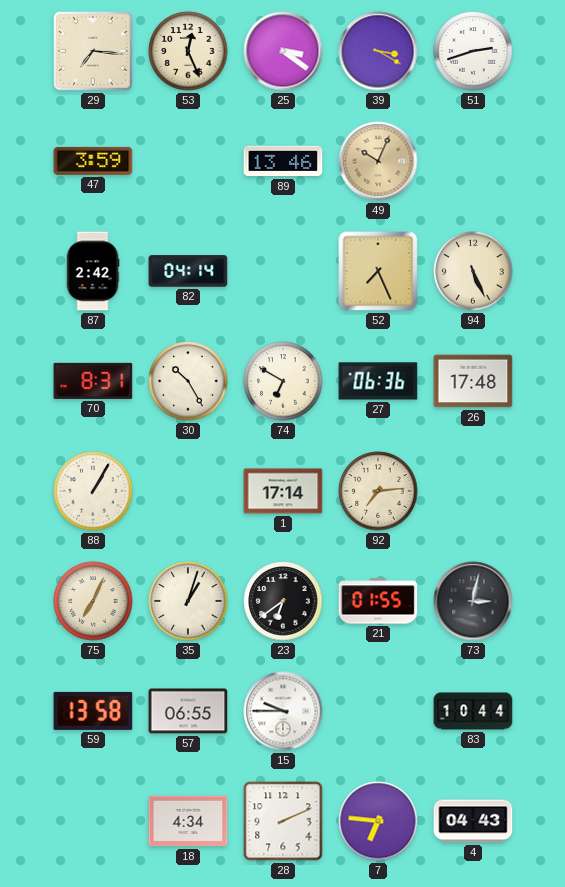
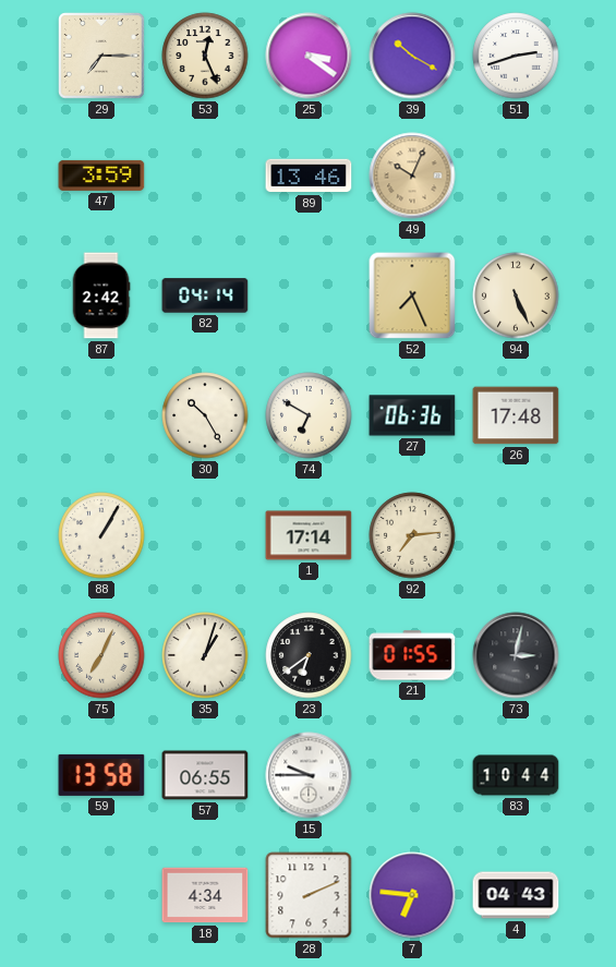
29: 7:16 -> 7:15
39: 3:20 -> 10:20
70: 8:31 -> none
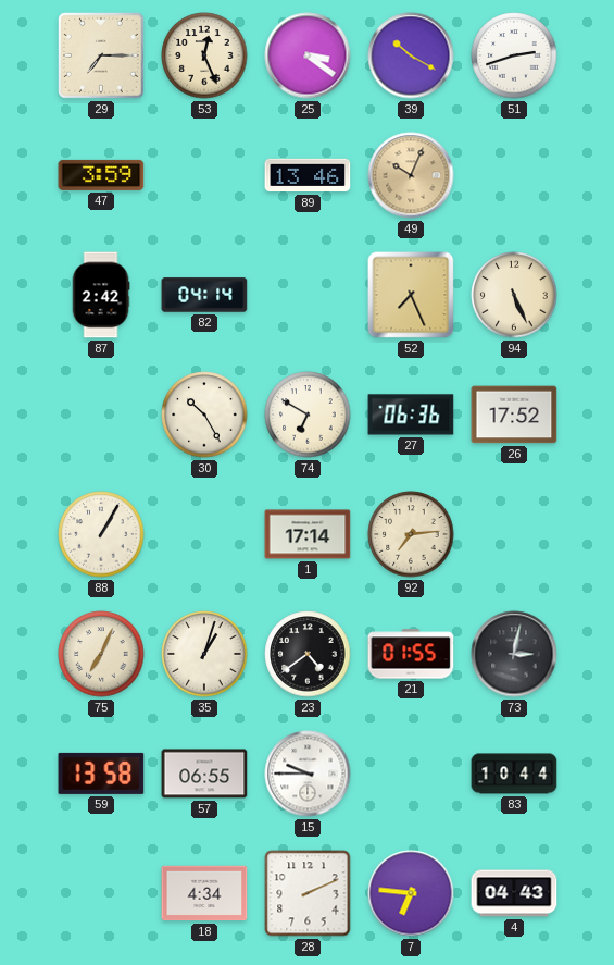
26: 17:48 -> 17:52
23: 6:39 -> 4:39
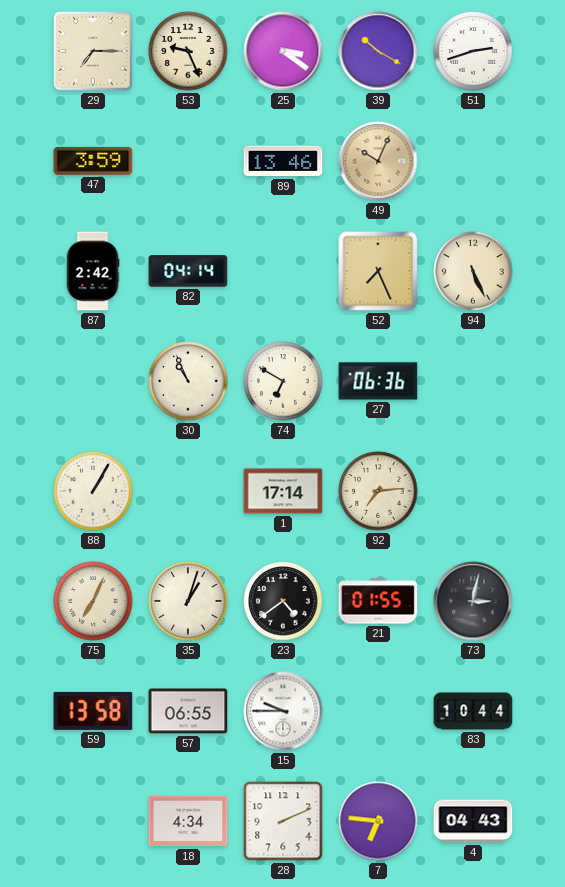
53: 12:26 -> 9:26
30: 10:25 -> 10:56
26: 17:52 -> none
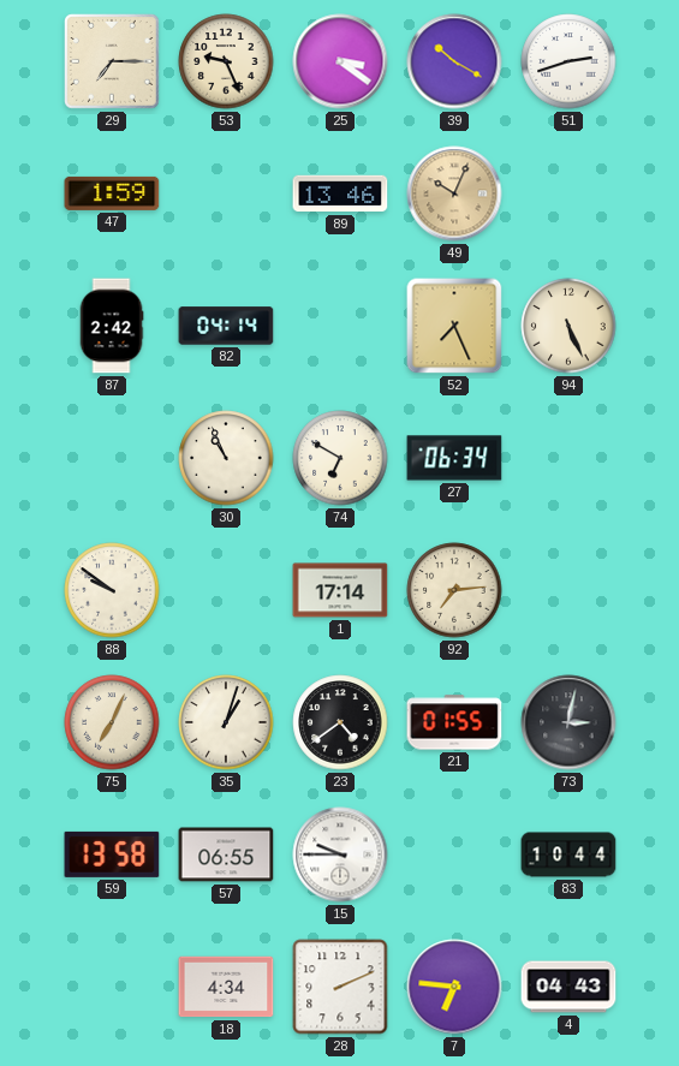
47: 3:59 -> 1:59
27: 06:36 -> 06:34
88: 1:05 -> 9:51
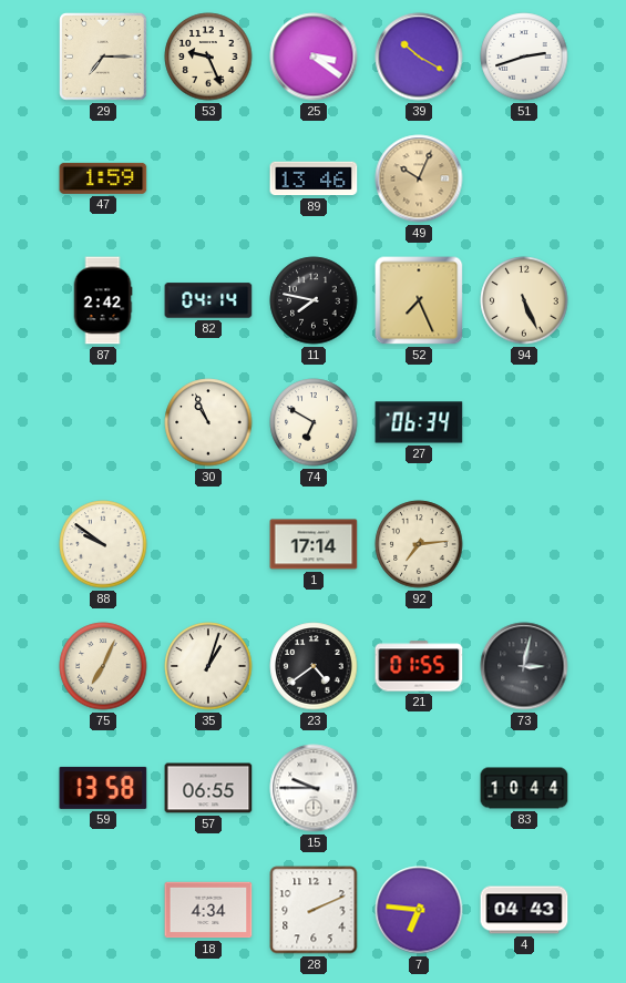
11: none -> 7:47
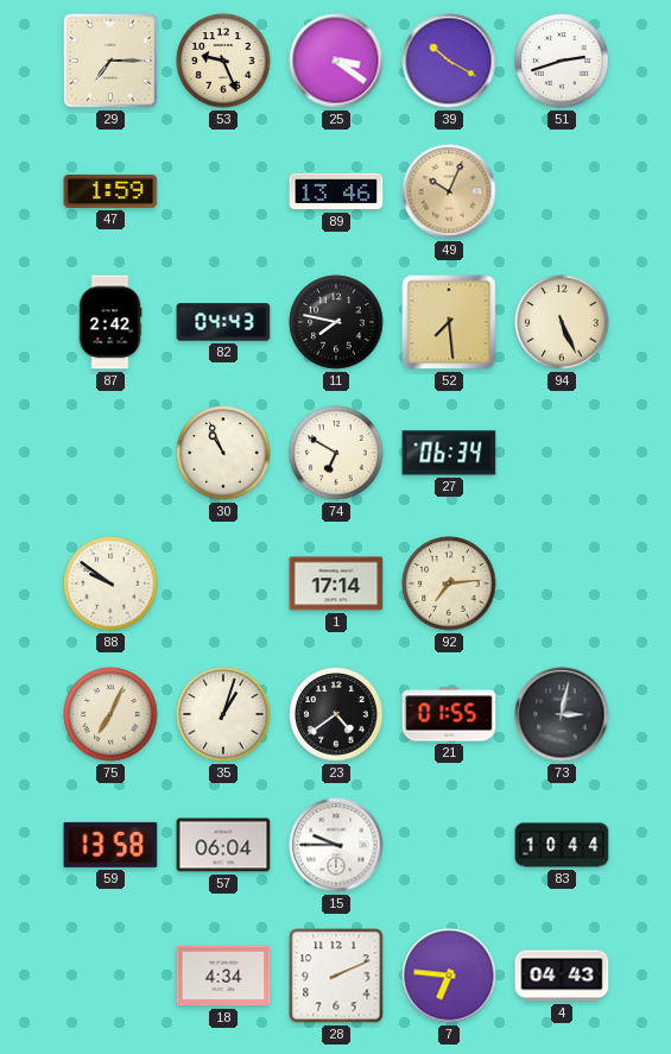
82: 04:14 -> 04:43
52: 7:26 -> 7:29
57: 06:55 -> 06:04
